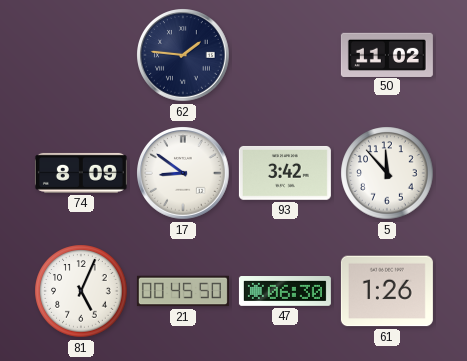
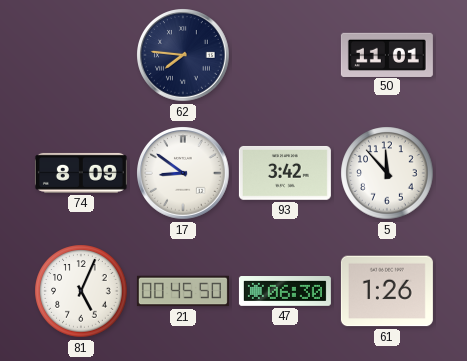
62: 1:46 -> 7:46
50: 11:02 -> 11:01
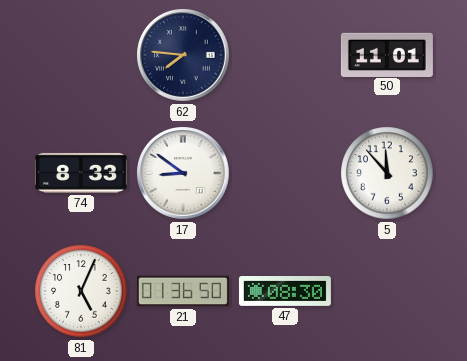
74: 8:09 -> 8:33
93: 3:42 -> none
21: 00:45 -> 01:36
47: 06:30 -> 08:30
61: 1:26 -> none
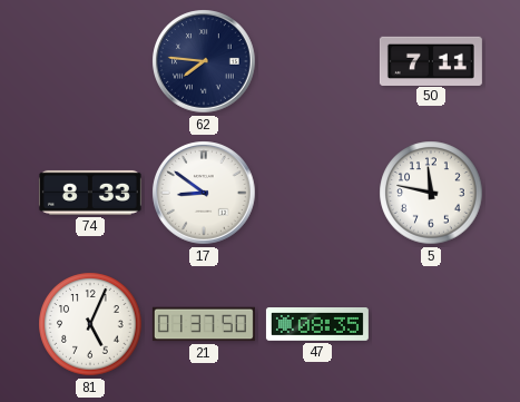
50: 11:01 -> 7:11
5: 11:53 -> 11:47
21: 01:36 -> 01:37
47: 08:30 -> 08:35
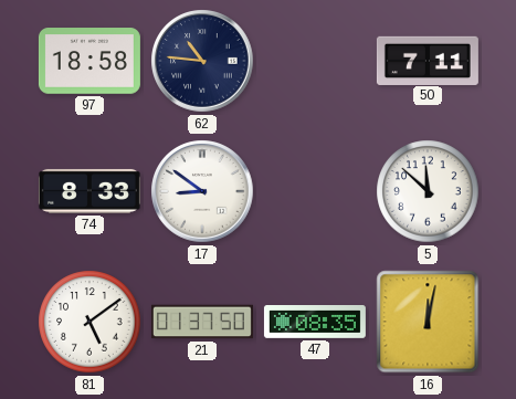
97: none -> 18:58
62: 7:46 -> 10:46
5: 11:47 -> 11:52
81: 5:04 -> 5:09
16: none -> 12:02
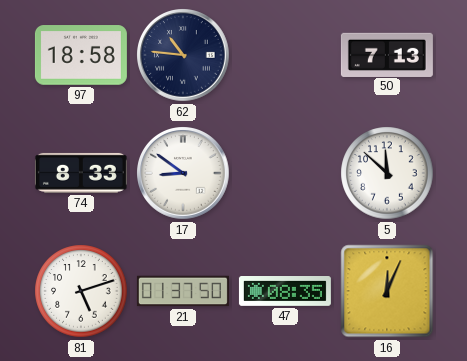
50: 7:11 -> 7:13
81: 5:09 -> 5:12
16: 12:02 -> 12:04
